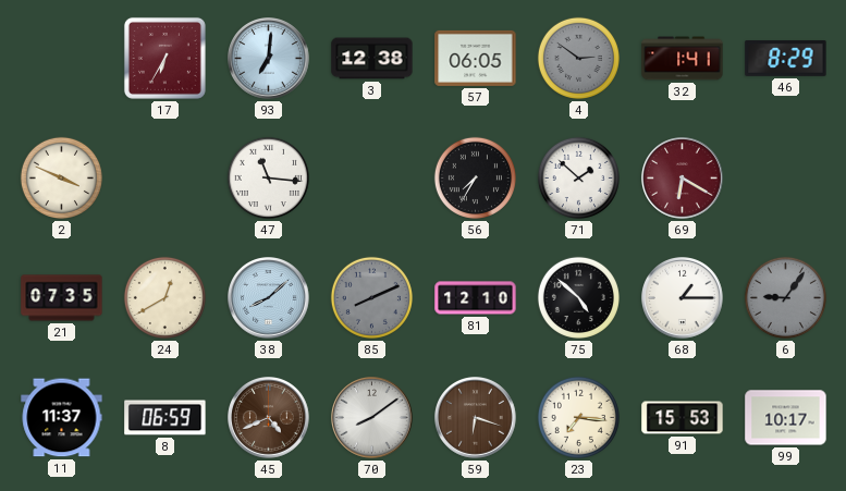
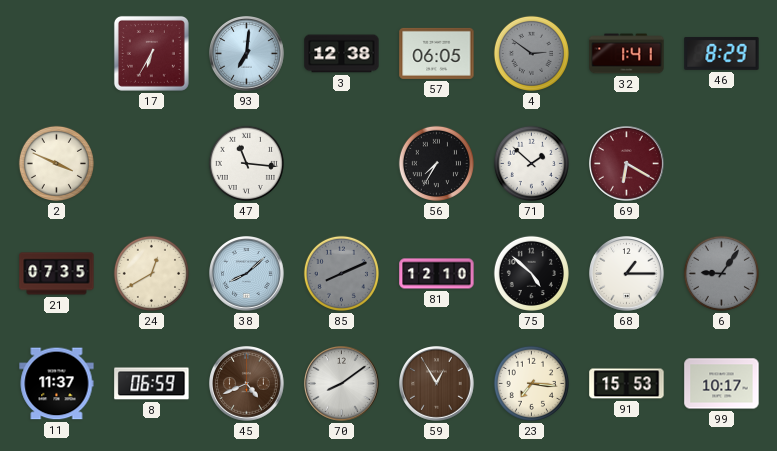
59: 6:18 -> 12:55
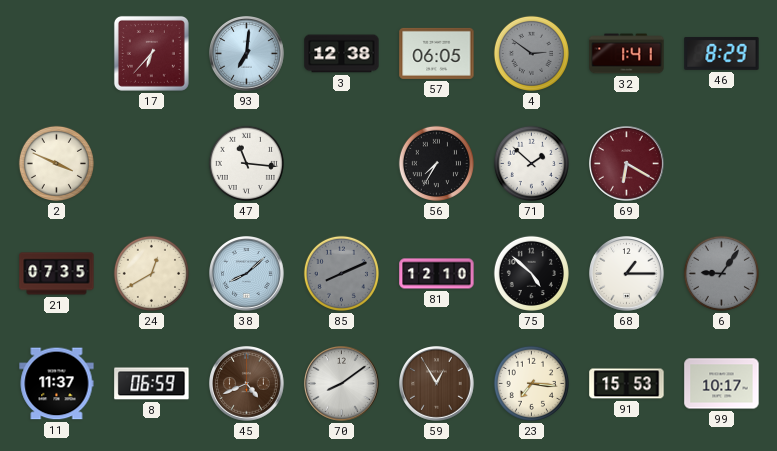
17: 6:35 -> 6:37
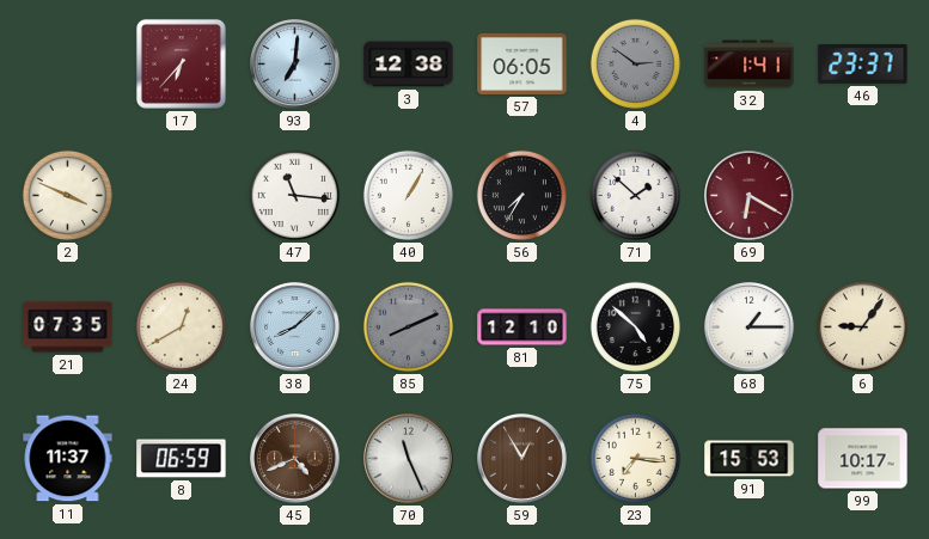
46: 8:29 -> 23:37
40: none -> 1:05
6 dial: grey -> cream
70: 8:09 -> 11:26
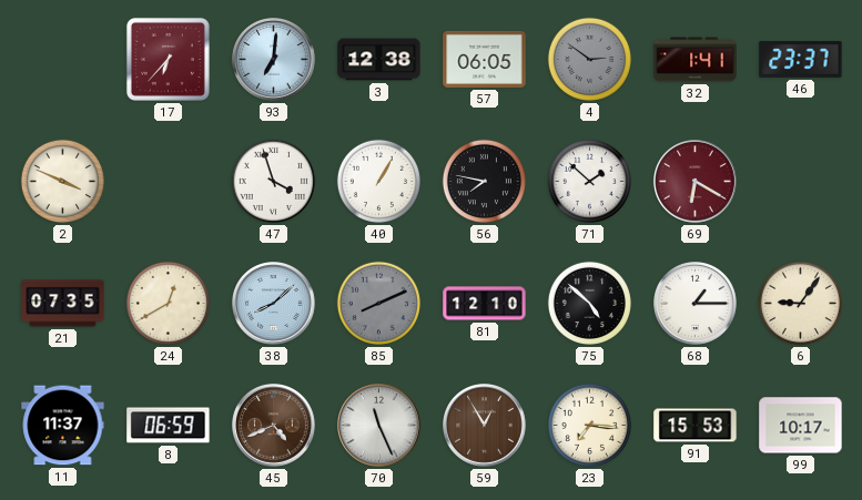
47: 11:16 -> 3:57
56: 7:35 -> 7:47
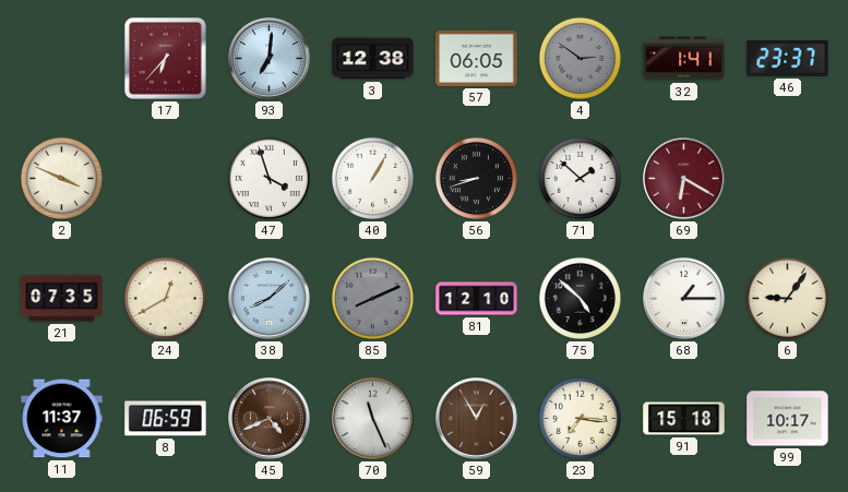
56: 7:47 -> 8:42
91: 15:53 -> 15:18
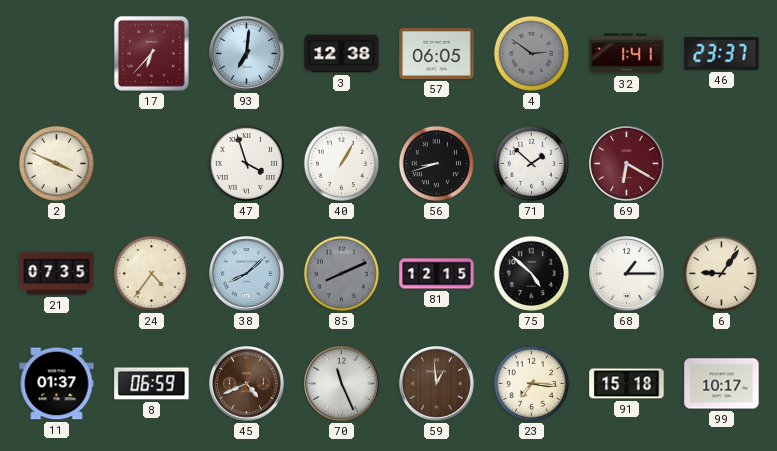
24: 12:40 -> 4:36
81: 12:10 -> 12:15
11: 11:37 -> 01:37
59: 12:55 -> 12:59
